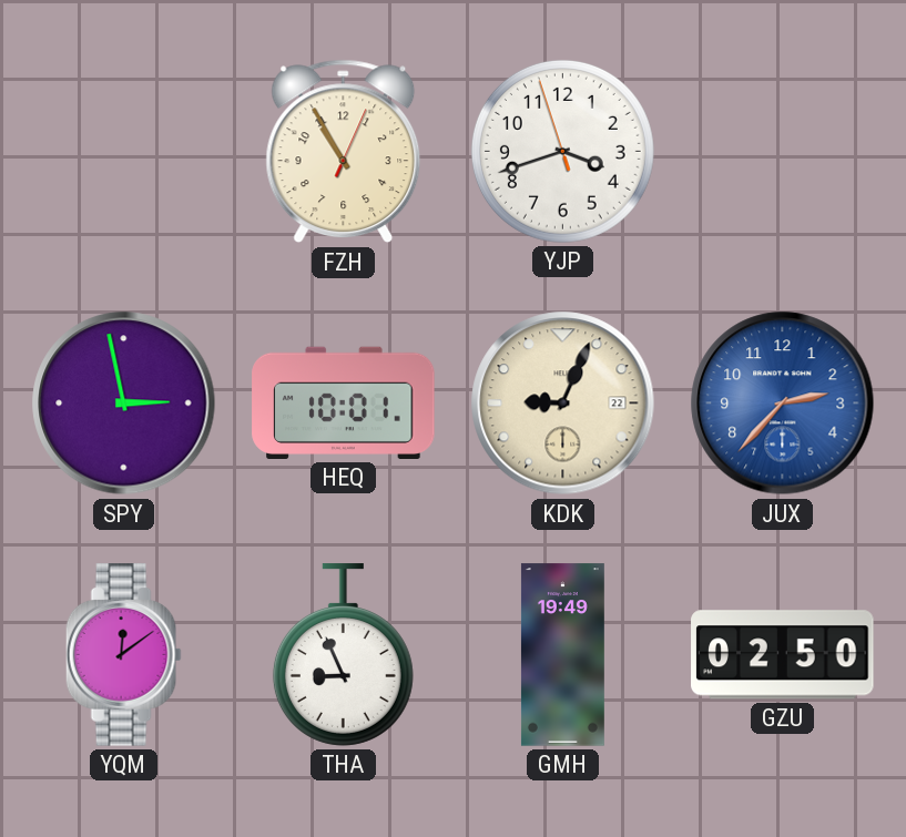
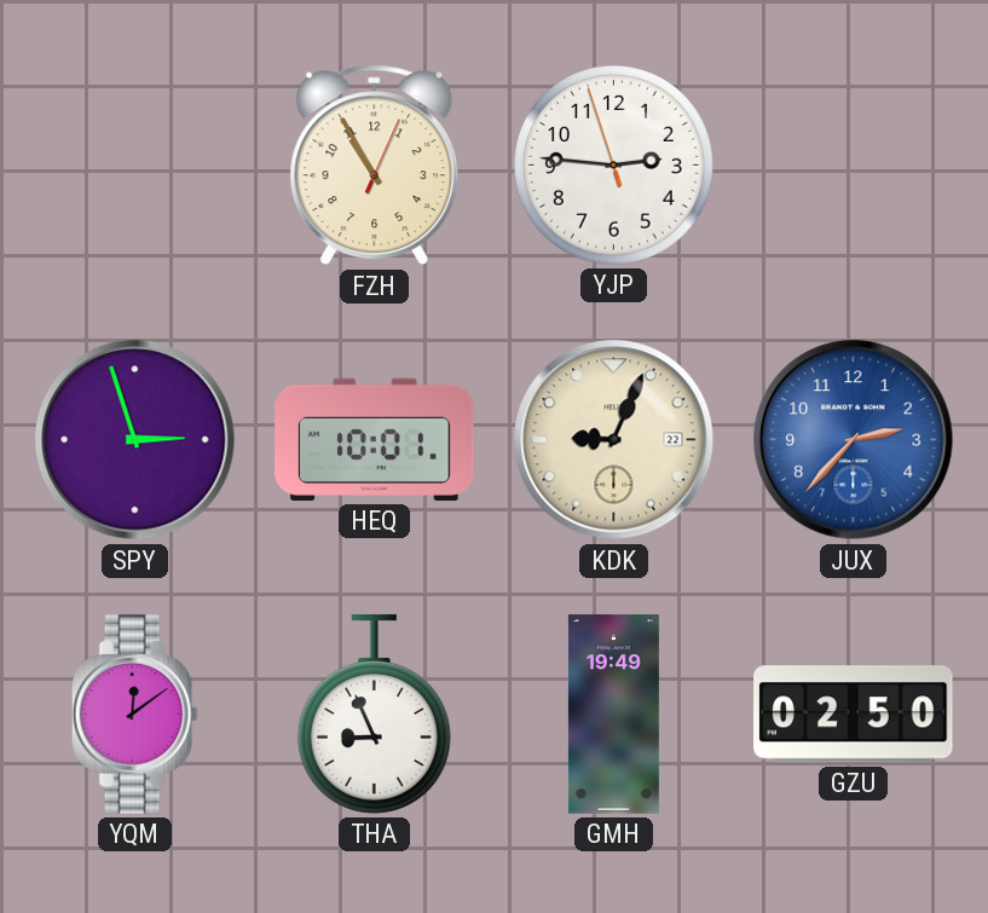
YJP: 3:41 -> 2:45
SPY: 2:58 -> 2:57
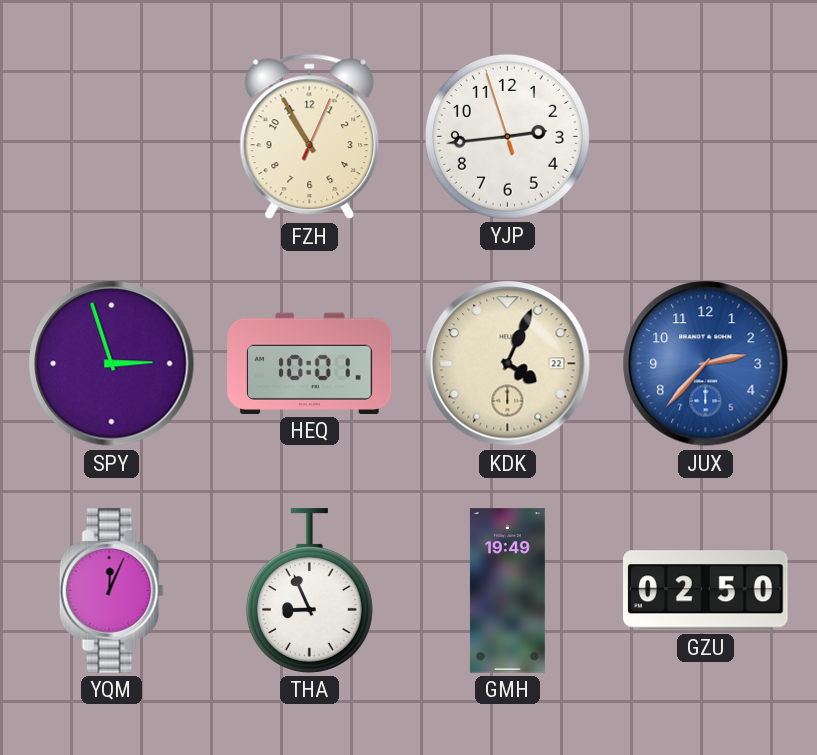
YJP: 2:45 -> 2:43
KDK: 9:04 -> 4:04
YQM: 12:09 -> 12:04
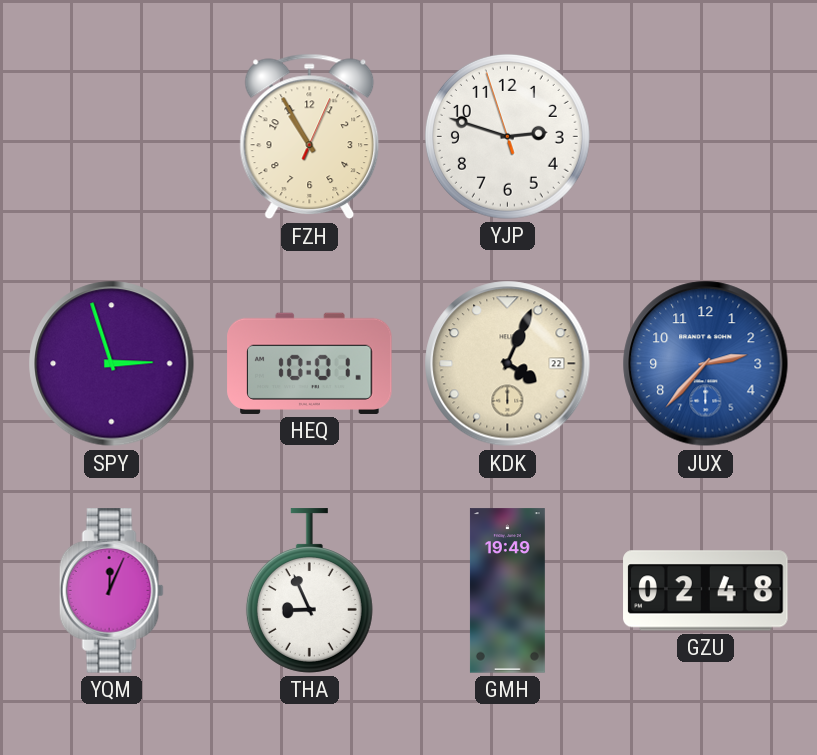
YJP: 2:43 -> 2:47
GZU: 02:50 -> 02:48
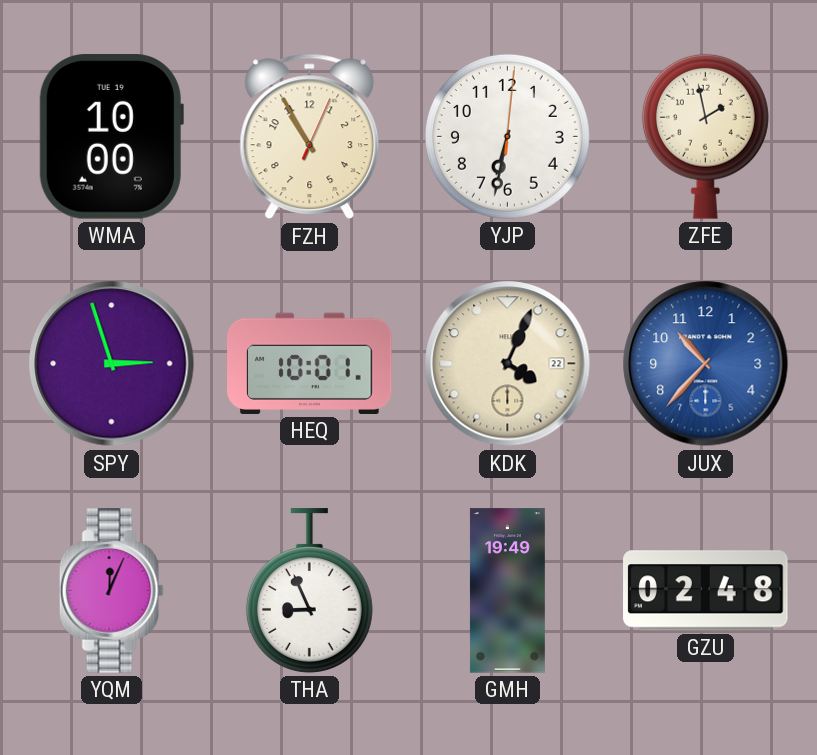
WMA: none -> 10:00
YJP: 2:47 -> 6:32
ZFE: none -> 1:58
JUX: 2:37 -> 10:37
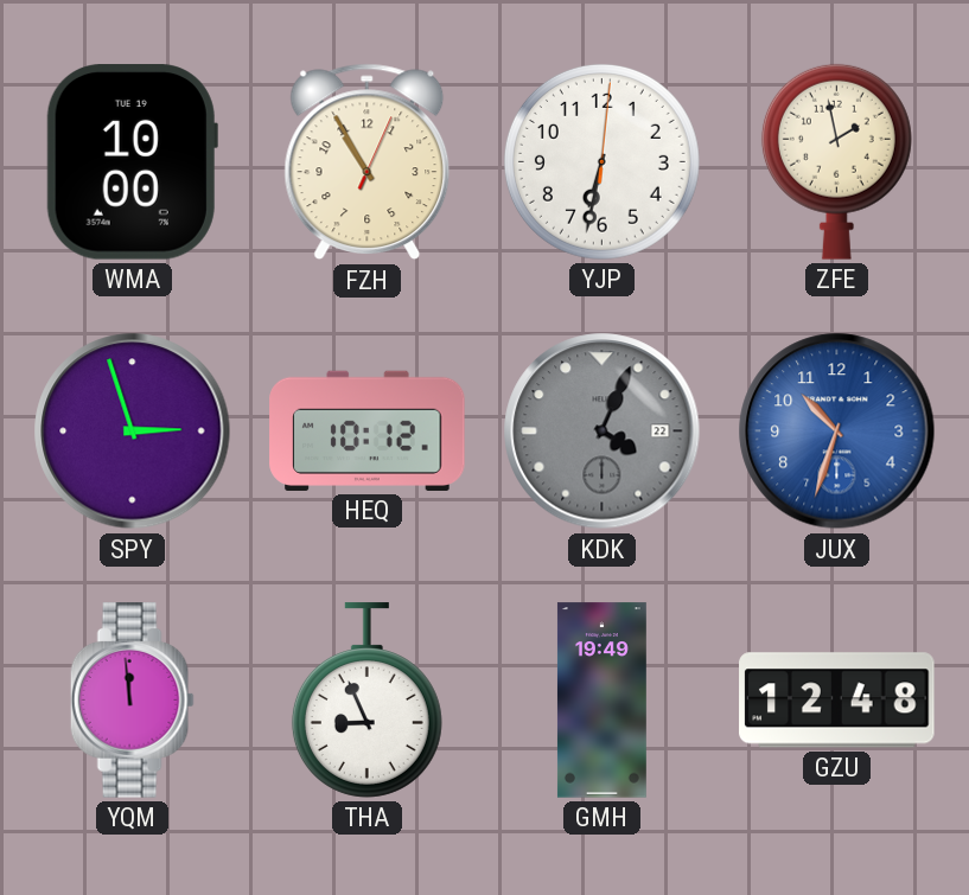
HEQ: 10:01 -> 10:12
KDK dial: cream -> grey
JUX: 10:37 -> 10:33
YQM: 12:04 -> 11:59
GZU: 02:48 -> 12:48
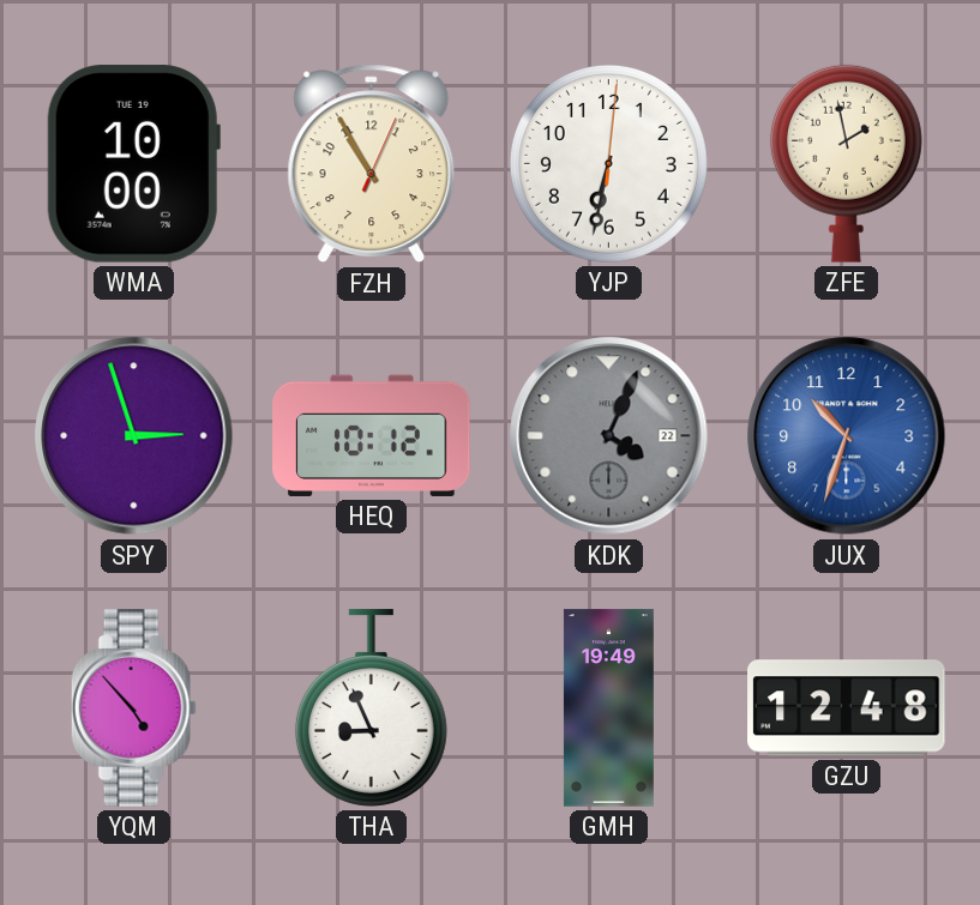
YQM: 11:59 -> 4:53
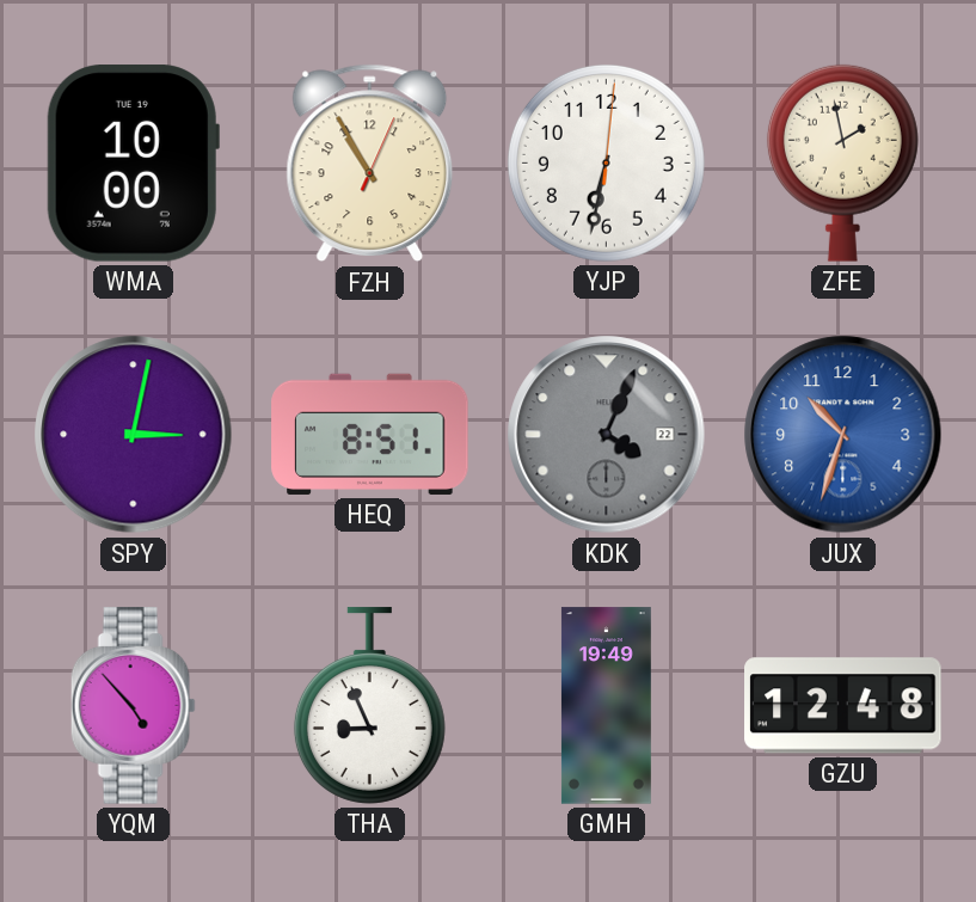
SPY: 2:57 -> 3:02
HEQ: 10:12 -> 8:51
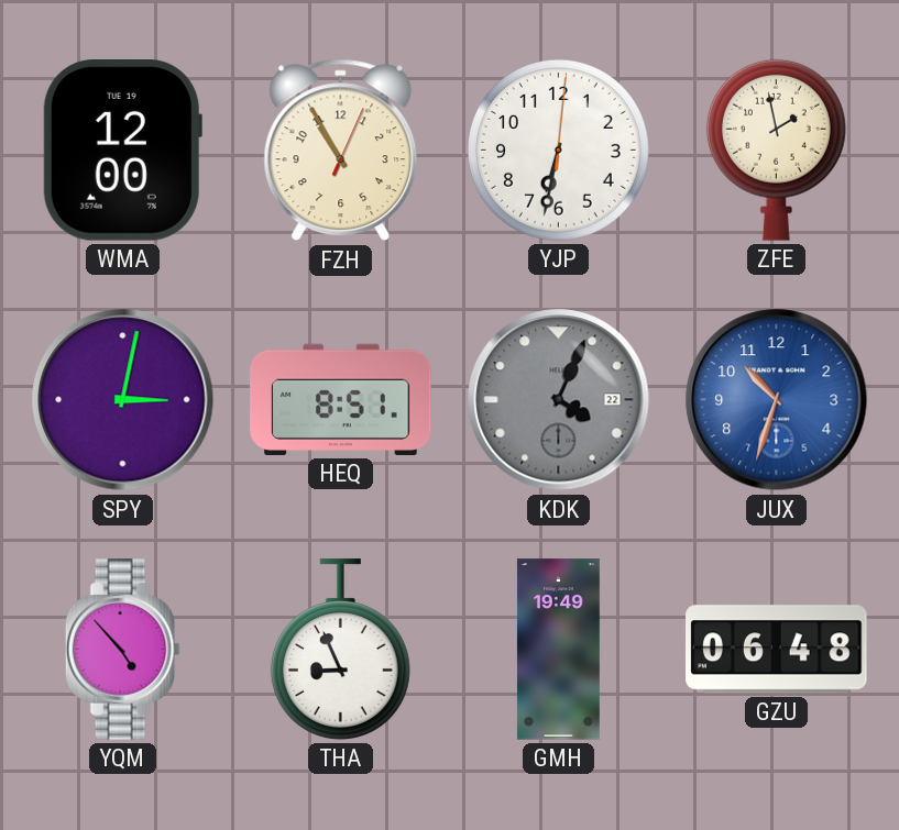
WMA: 10:00 -> 12:00
GZU: 12:48 -> 06:48
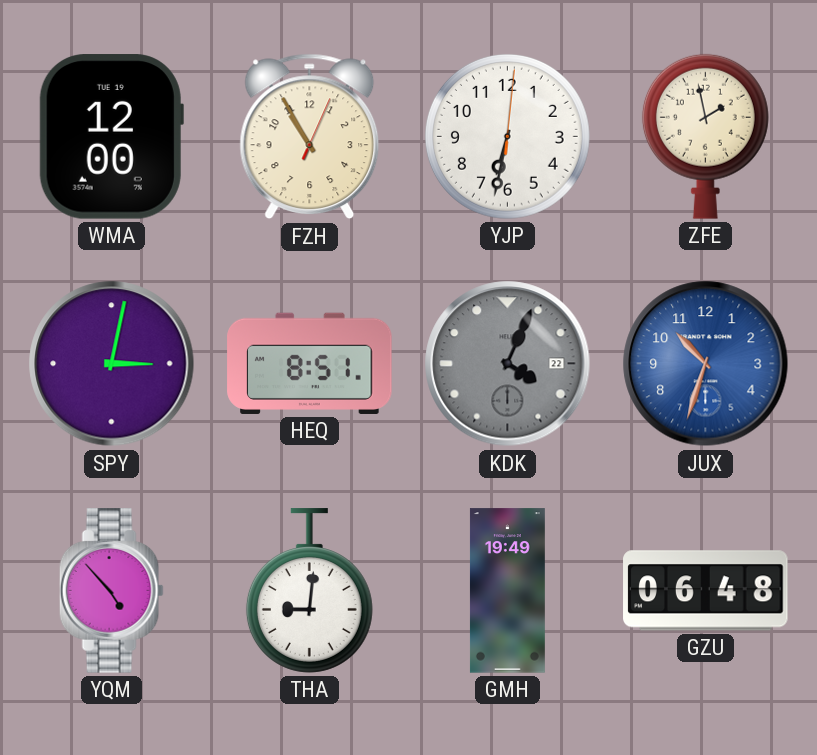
THA: 8:56 -> 9:01
